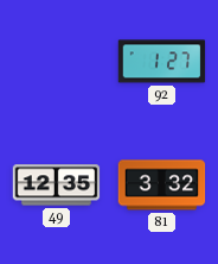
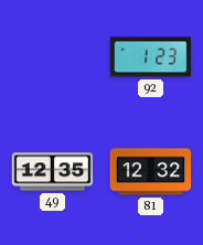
92: 1:27 -> 1:23
81: 3:32 -> 12:32
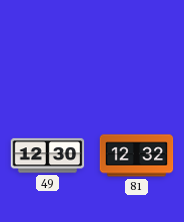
92: 1:23 -> none
49: 12:35 -> 12:30
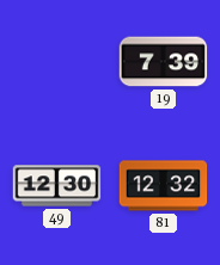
19: none -> 7:39
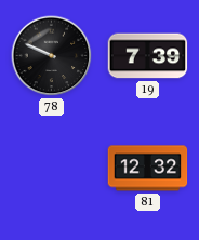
78: none -> 9:49
49: 12:30 -> none
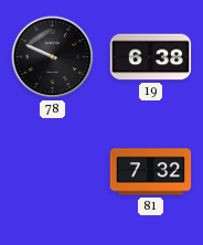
19: 7:39 -> 6:38
81: 12:32 -> 7:32
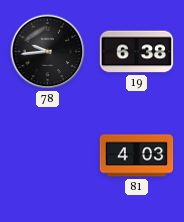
78: 9:49 -> 9:44
81: 7:32 -> 4:03
